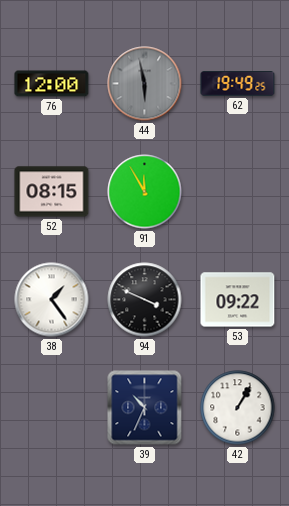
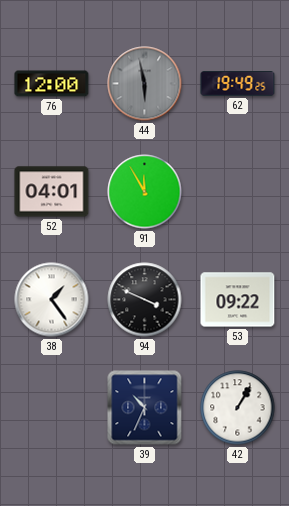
52: 08:15 -> 04:01
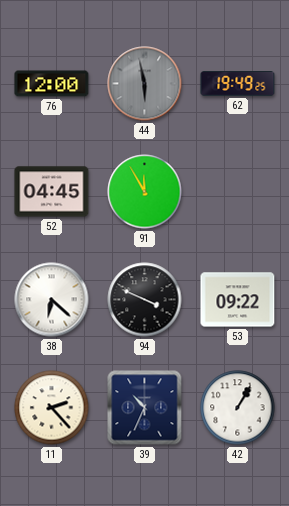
52: 04:01 -> 04:45
38: 1:24 -> 6:22
11: none -> 2:23
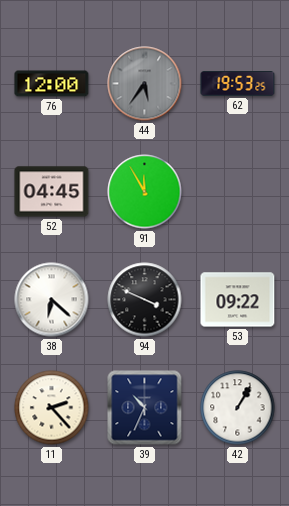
44: 5:58 -> 5:36
62: 19:49 -> 19:53
